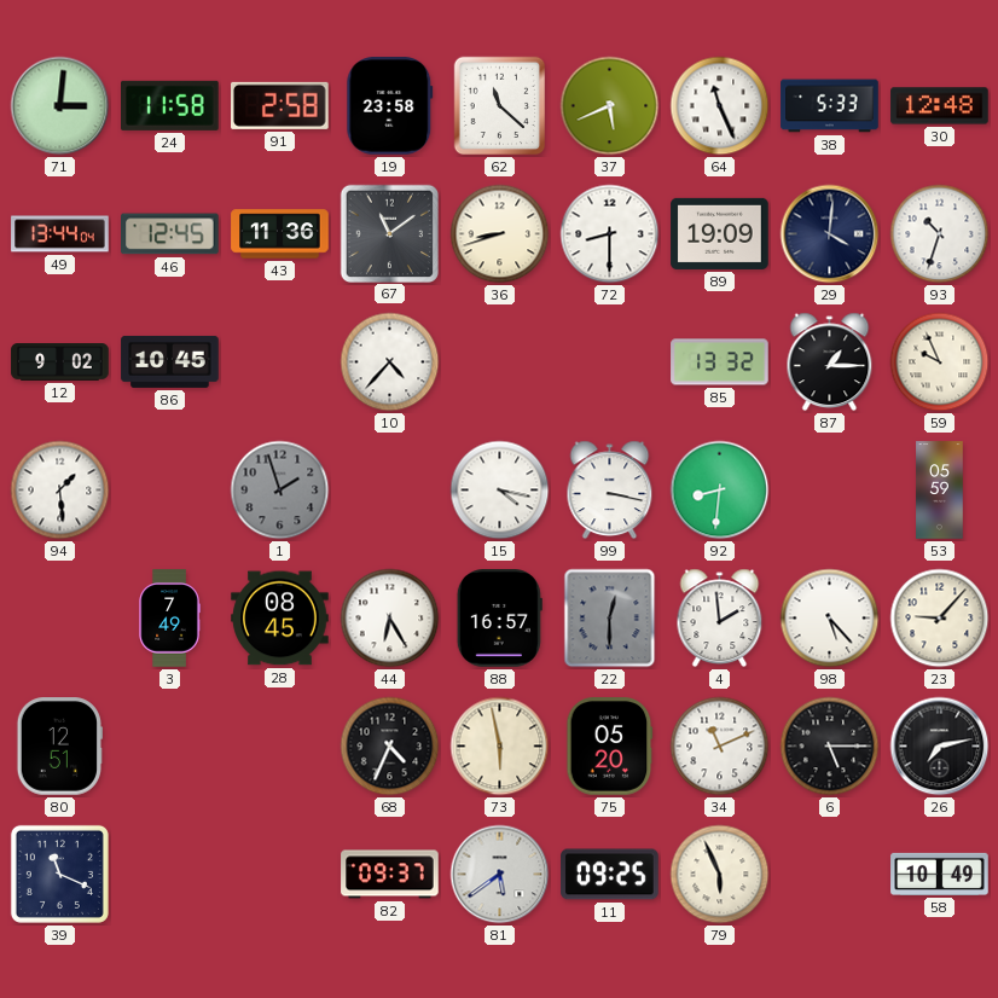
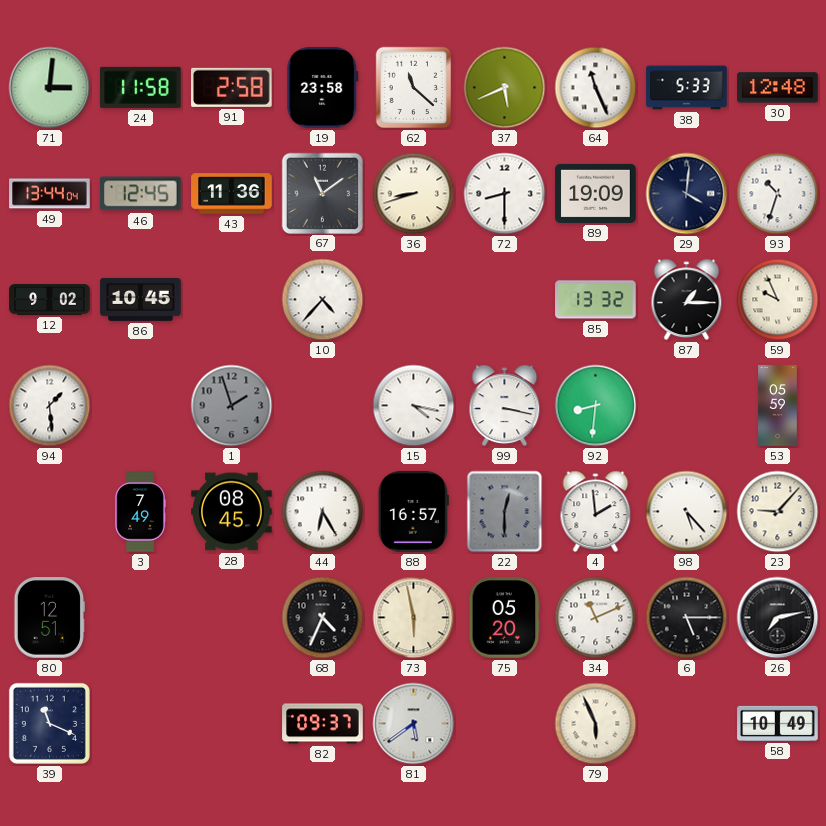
11: 09:25 -> none
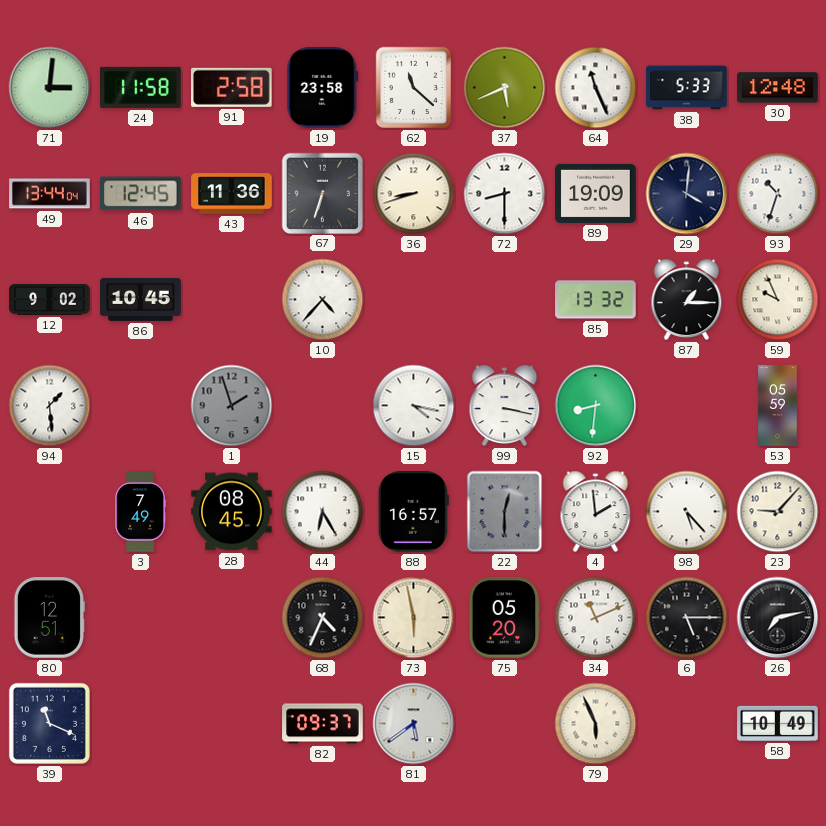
67: 11:09 -> 6:33
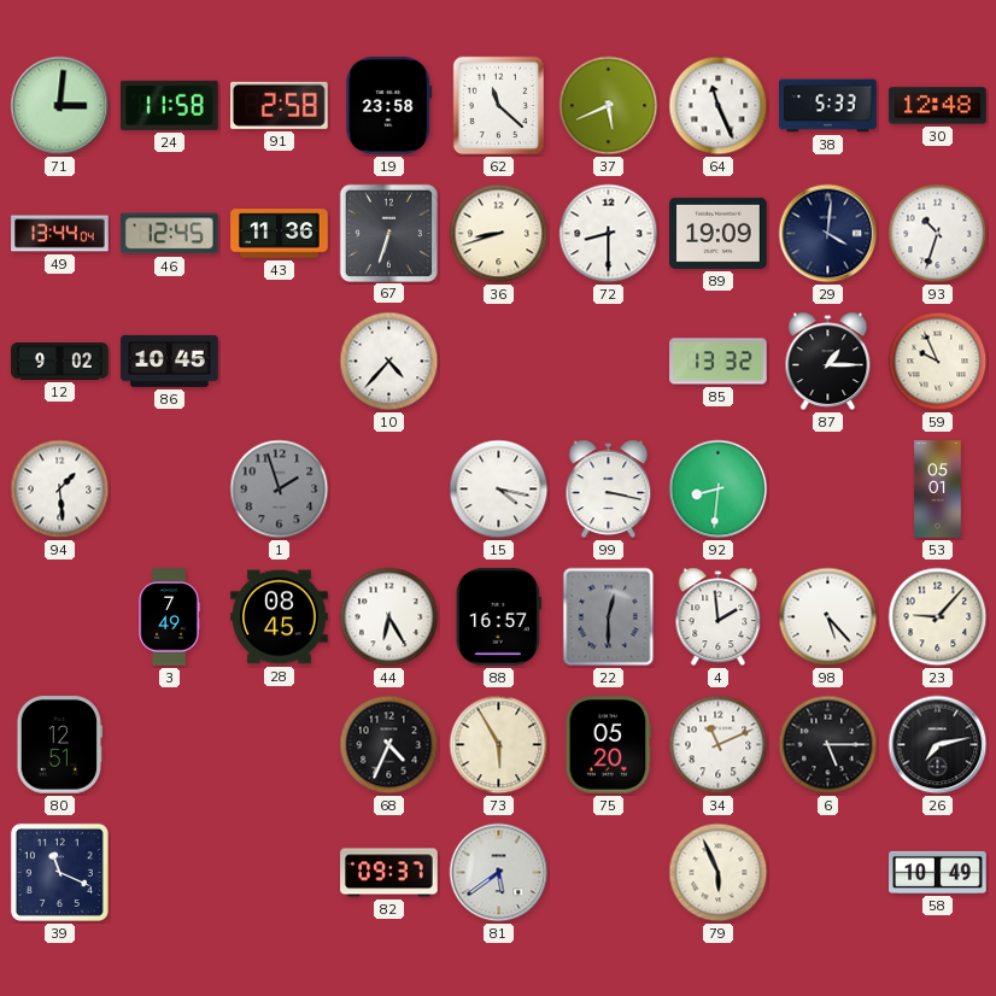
53: 05:59 -> 05:01
73: 5:58 -> 5:55
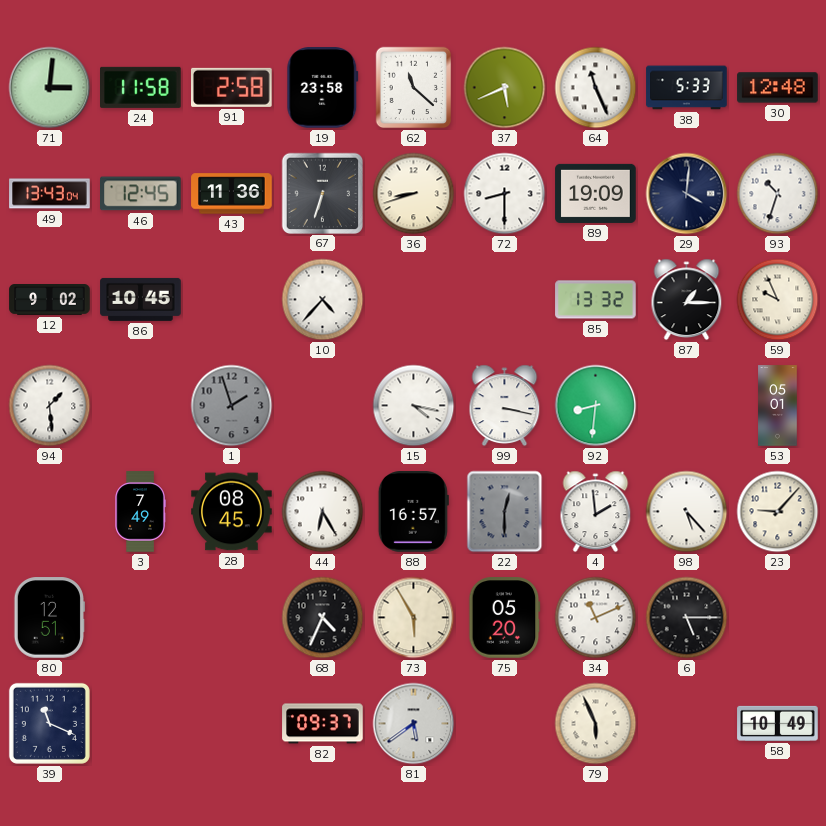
49: 13:44 -> 13:43
26: 7:13 -> none
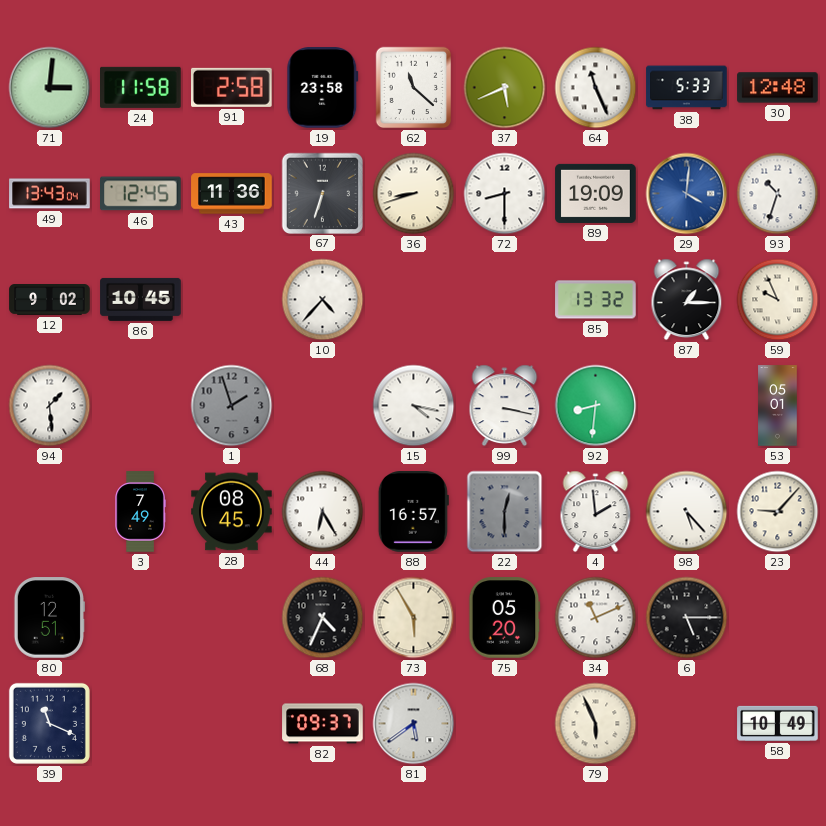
29 dial: navy -> blue
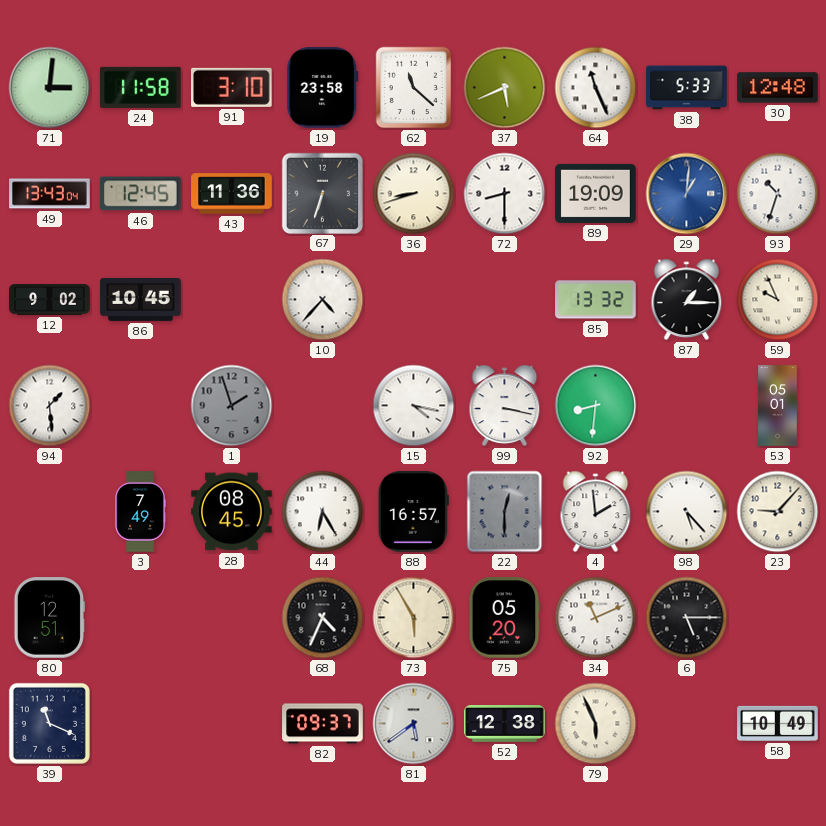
91: 2:58 -> 3:10
29: 4:01 -> 1:01
52: none -> 12:38
